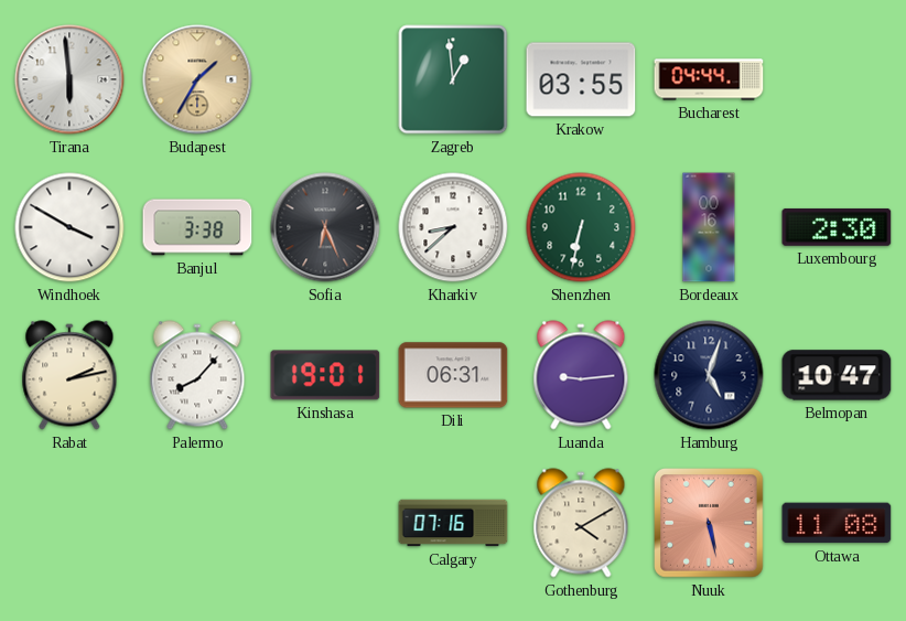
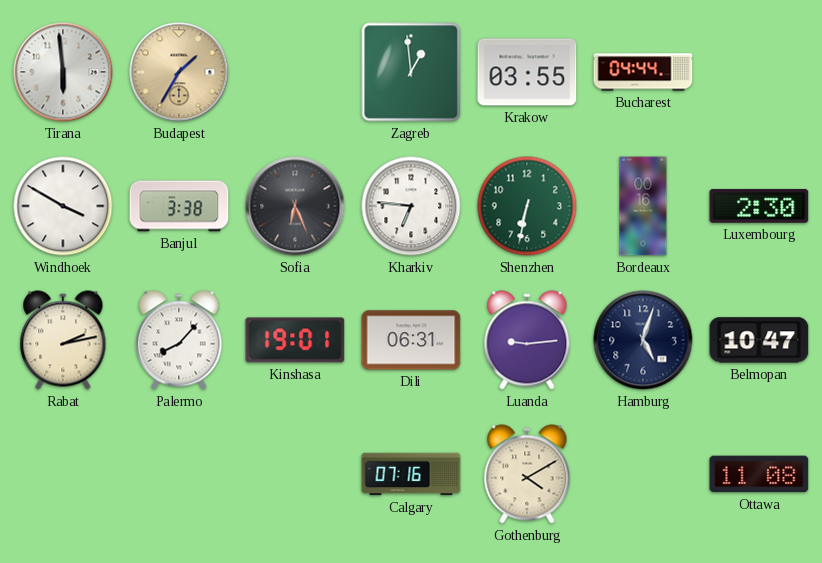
Kharkiv: 8:38 -> 6:46
Nuuk: 5:28 -> none
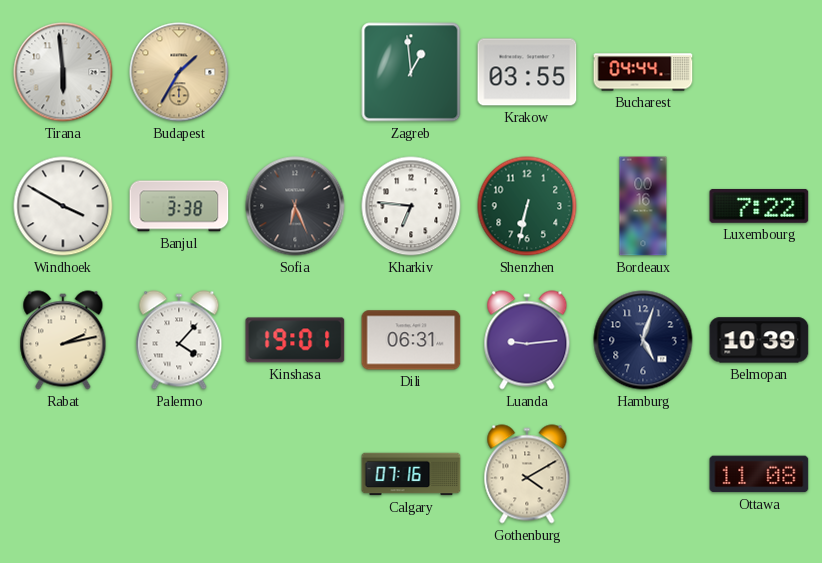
Luxembourg: 2:30 -> 7:22
Palermo: 8:07 -> 4:07
Belmopan: 10:47 -> 10:39
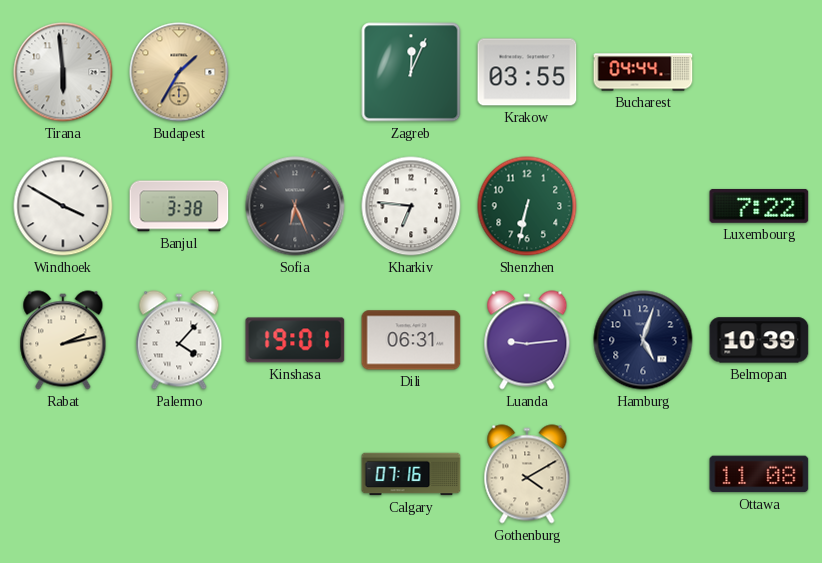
Zagreb: 12:59 -> 12:04
Bordeaux: 00:16 -> none
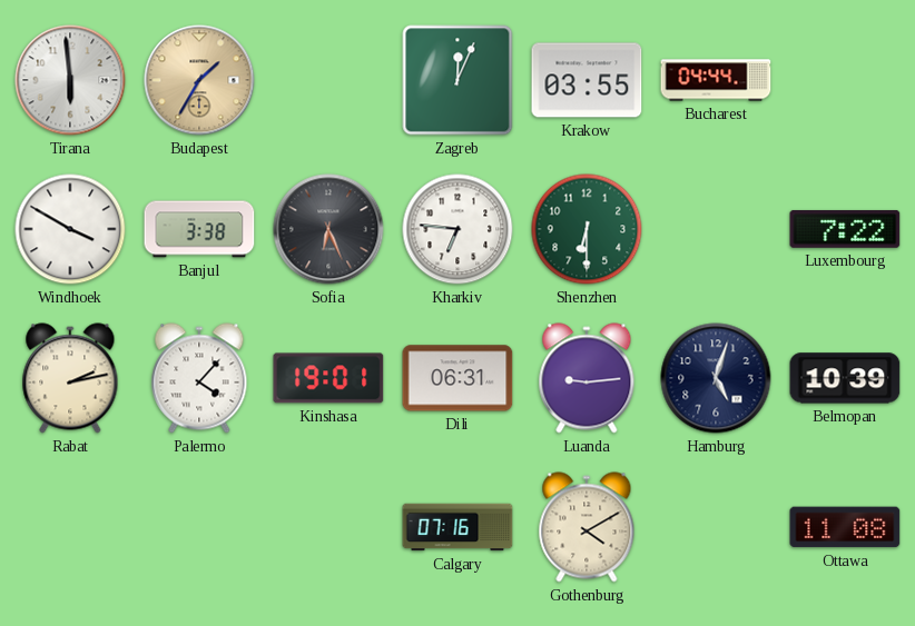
Shenzhen: 6:32 -> 6:30
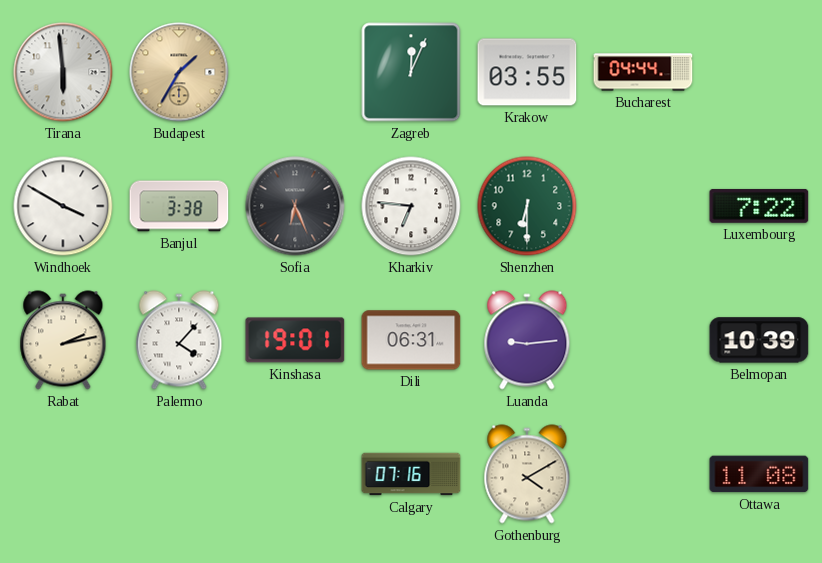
Hamburg: 5:03 -> none
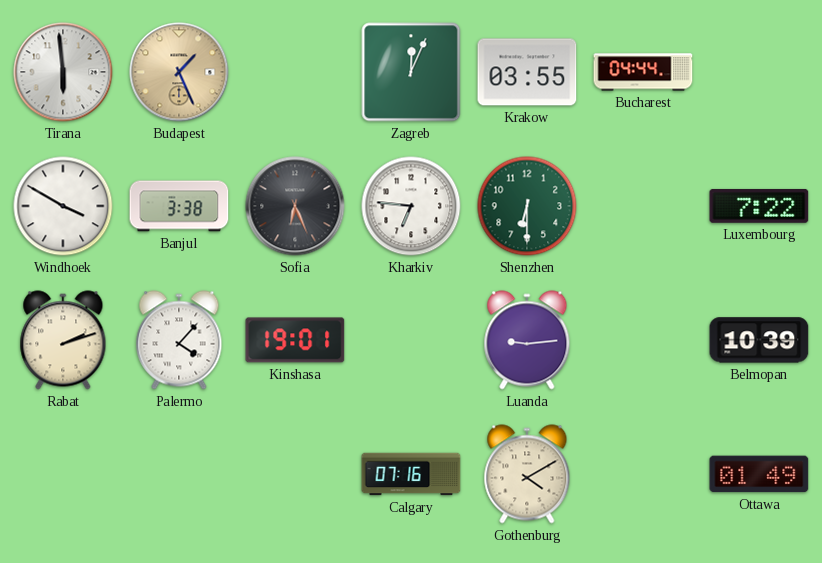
Budapest: 1:35 -> 1:26
Rabat: 2:13 -> 2:12
Dili: 06:31 -> none
Ottawa: 11:08 -> 01:49
